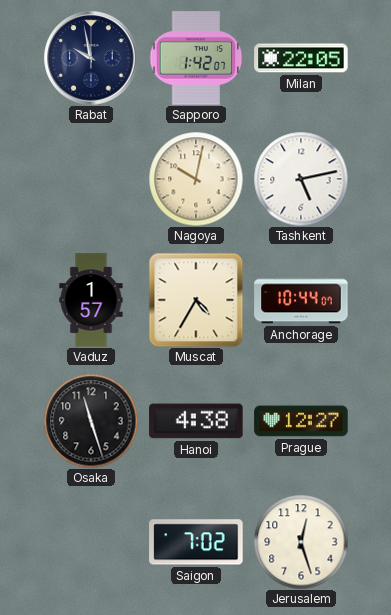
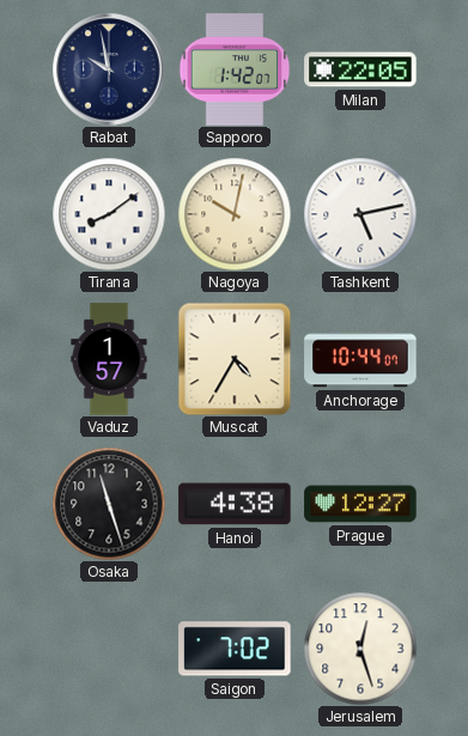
Tirana: none -> 8:09
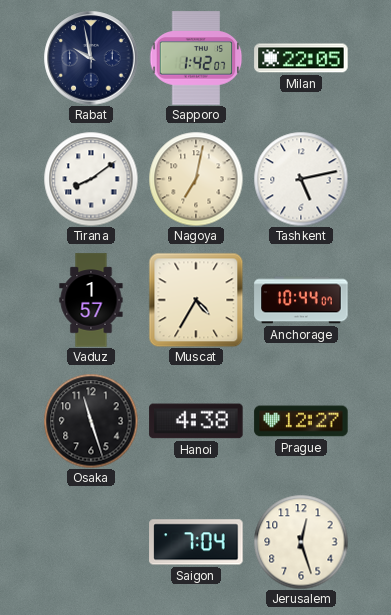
Nagoya: 10:02 -> 7:02
Saigon: 7:02 -> 7:04
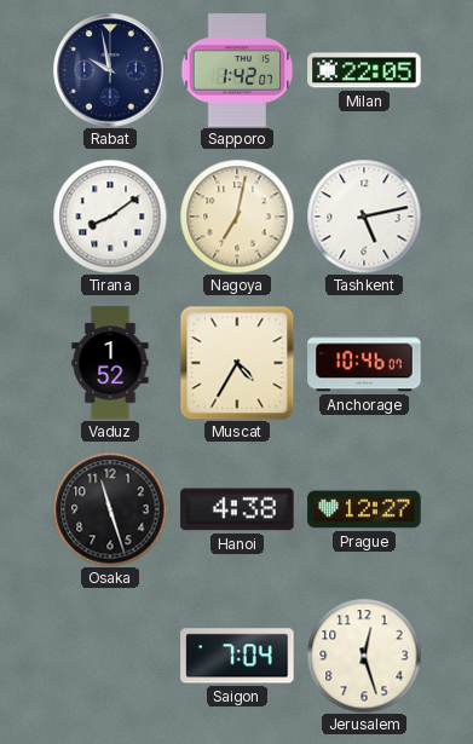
Vaduz: 1:57 -> 1:52
Anchorage: 10:44 -> 10:46
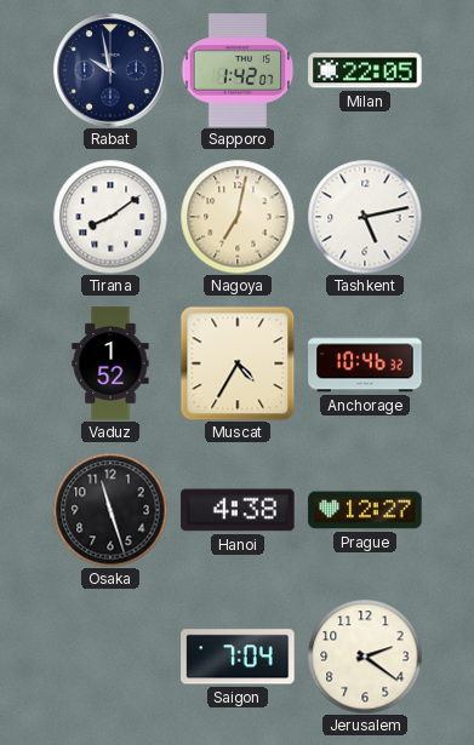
Anchorage: 10:46:07 -> 10:46:32
Jerusalem: 12:27 -> 2:21
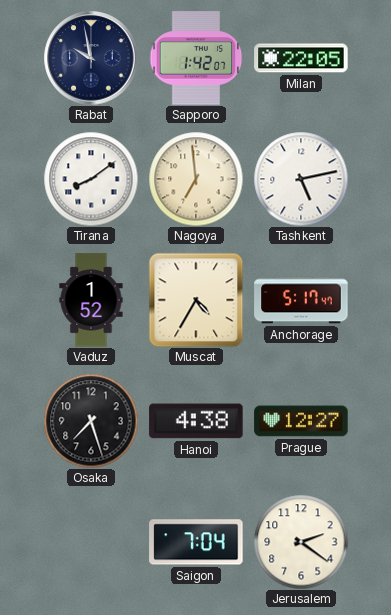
Nagoya: 7:02 -> 6:59
Anchorage: 10:46 -> 5:17
Osaka: 11:27 -> 7:27
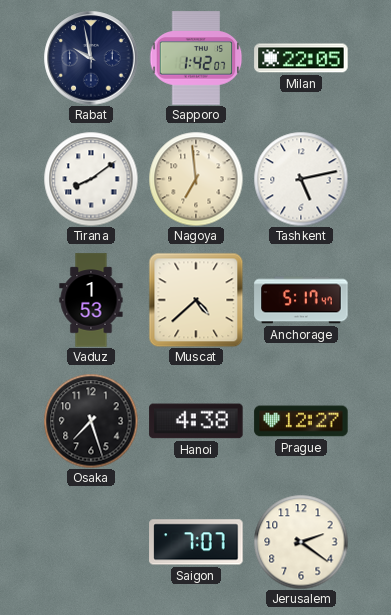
Vaduz: 1:52 -> 1:53
Muscat: 4:35 -> 4:38
Saigon: 7:04 -> 7:07
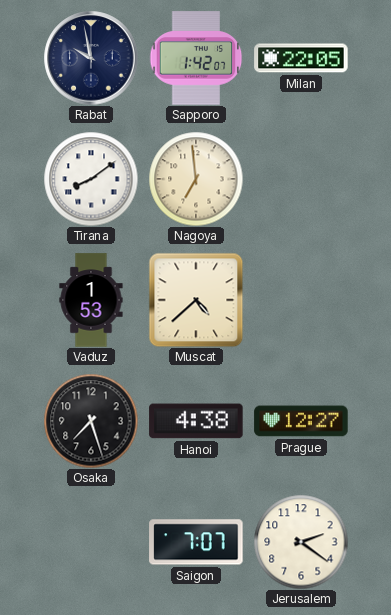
Tashkent: 5:13 -> none
Anchorage: 5:17 -> none
